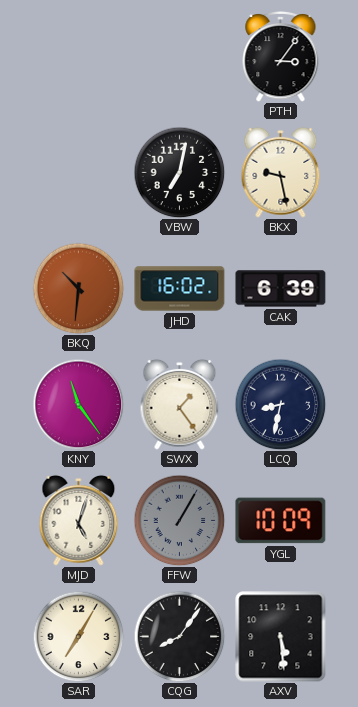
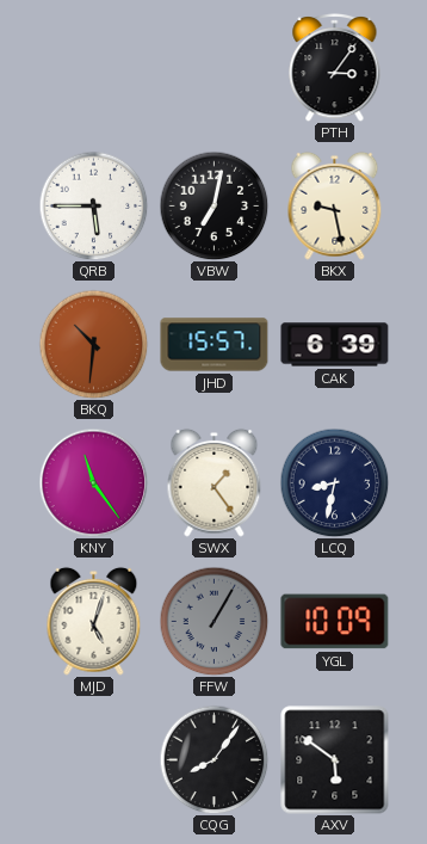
QRB: none -> 5:45
JHD: 16:02 -> 15:57
SAR: 7:05 -> none
AXV: 5:29 -> 5:51
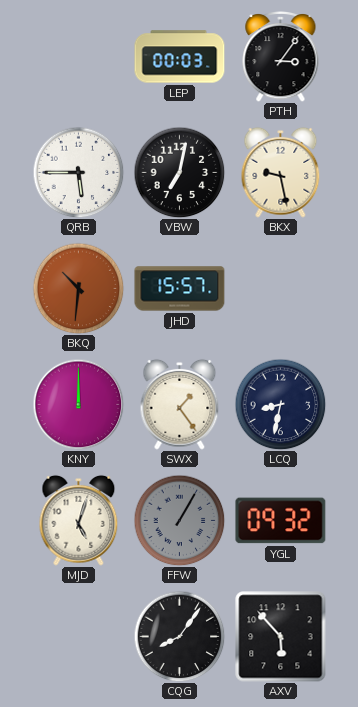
LEP: none -> 00:03
CAK: 6:39 -> none
KNY: 11:24 -> 12:00
YGL: 10:09 -> 09:32
AXV: 5:51 -> 5:53
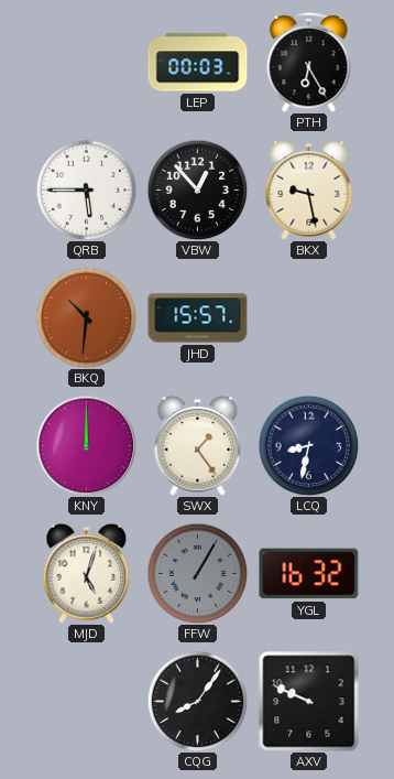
PTH: 3:06 -> 6:25
VBW: 7:02 -> 12:53
YGL: 09:32 -> 16:32
AXV: 5:53 -> 9:49
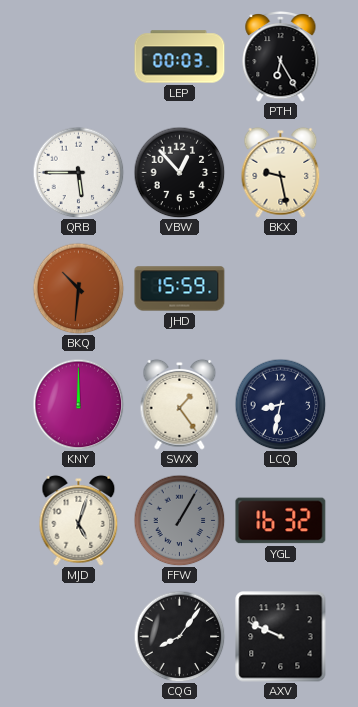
JHD: 15:57 -> 15:59
